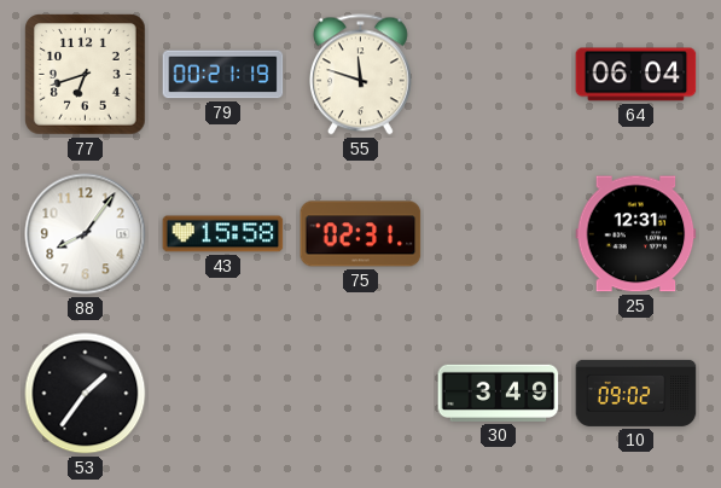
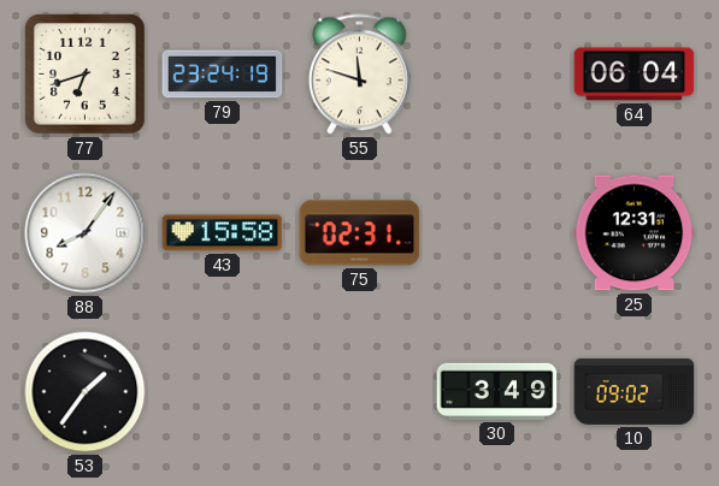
79: 00:21 -> 23:24
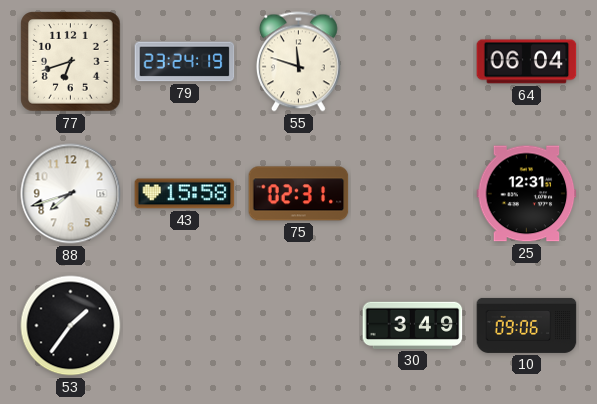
88: 8:06 -> 7:42
10: 09:02 -> 09:06
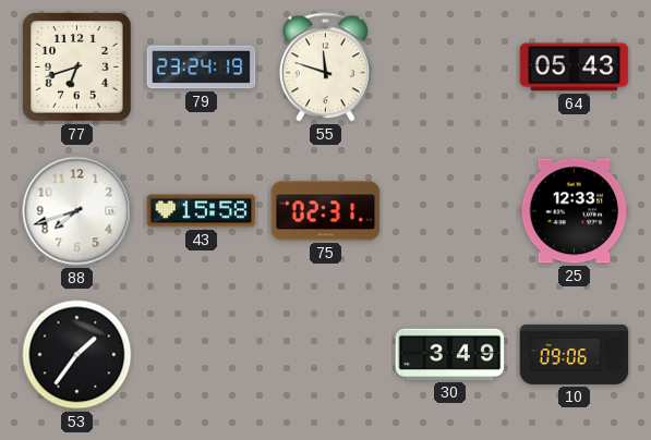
64: 06:04 -> 05:43
25: 12:31 -> 12:33
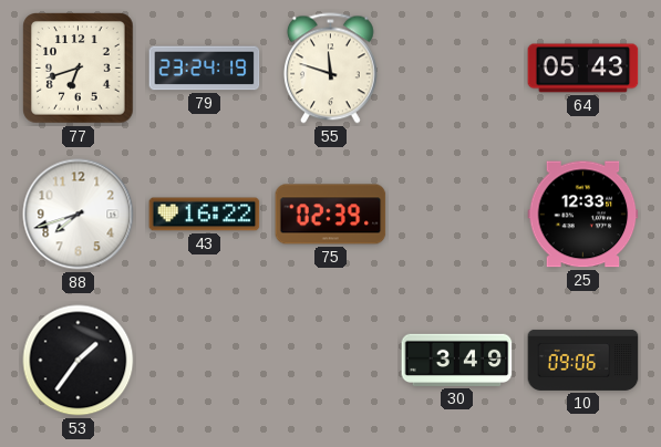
43: 15:58 -> 16:22
75: 02:31 -> 02:39
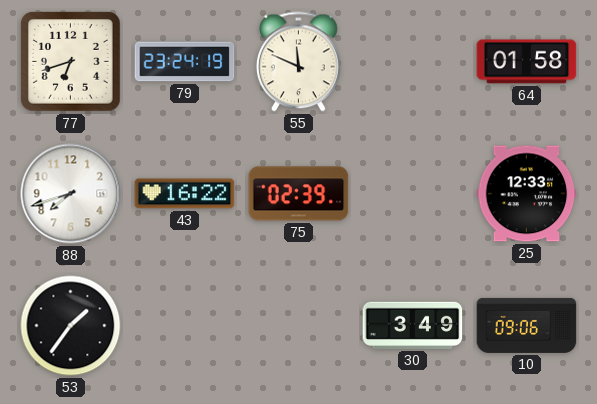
55: 11:48 -> 11:49
64: 05:43 -> 01:58
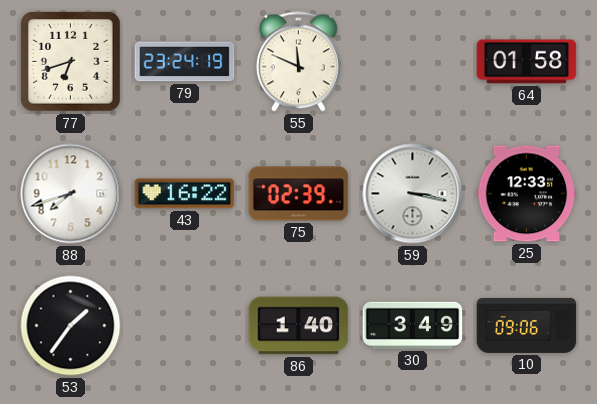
59: none -> 3:17
86: none -> 1:40
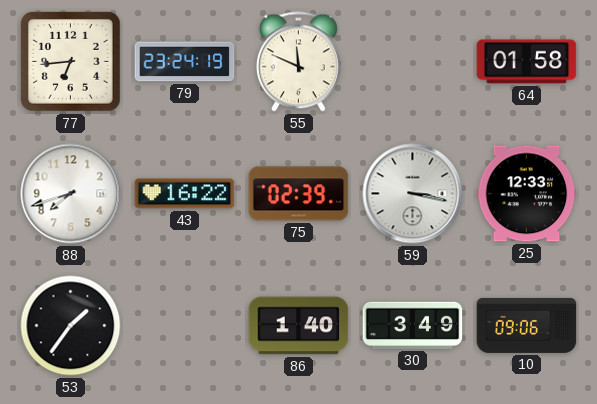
77: 6:42 -> 6:44
